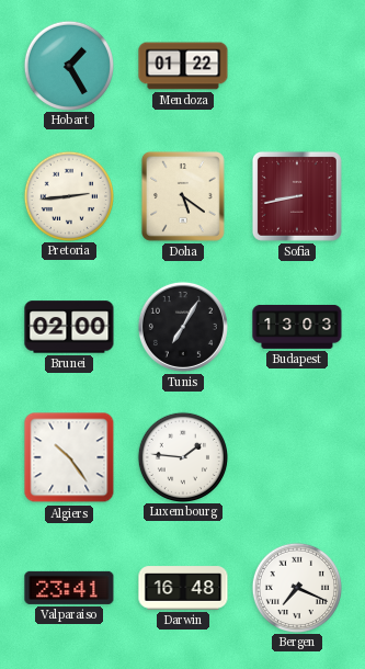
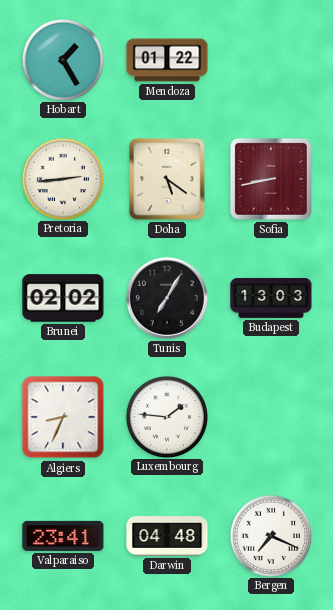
Brunei: 02:00 -> 02:02
Algiers: 10:24 -> 8:34
Darwin: 16:48 -> 04:48
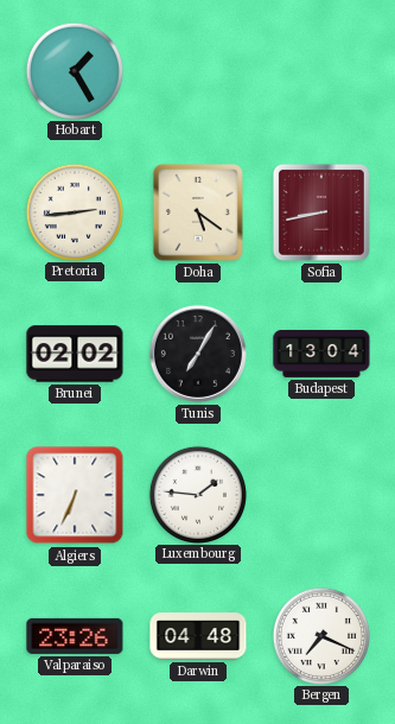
Mendoza: 01:22 -> none
Budapest: 13:03 -> 13:04
Algiers: 8:34 -> 6:34
Valparaiso: 23:41 -> 23:26
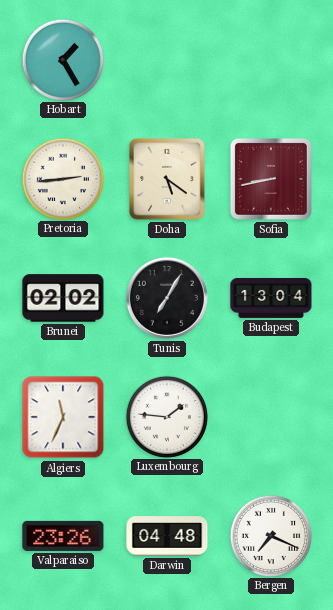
Algiers: 6:34 -> 11:34
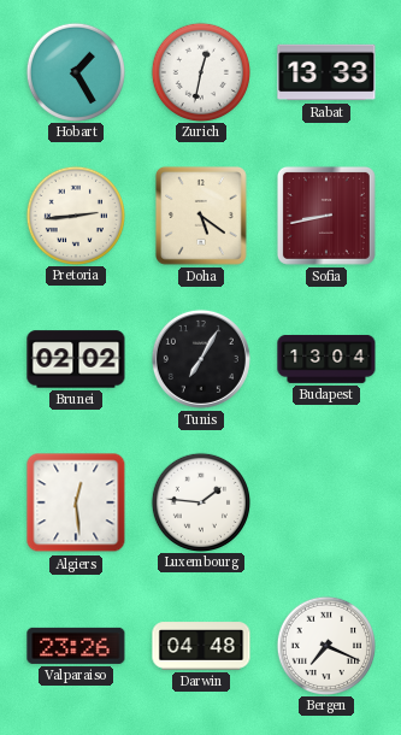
Zurich: none -> 12:32
Rabat: none -> 13:33
Algiers: 11:34 -> 12:29
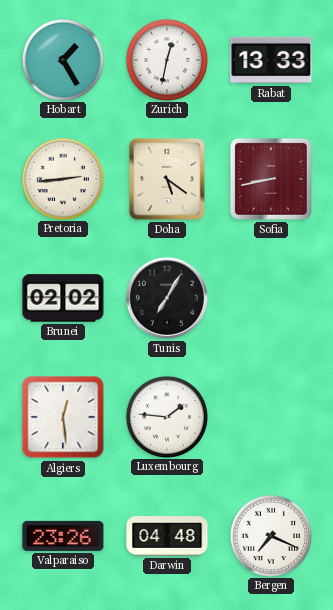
Budapest: 13:04 -> none
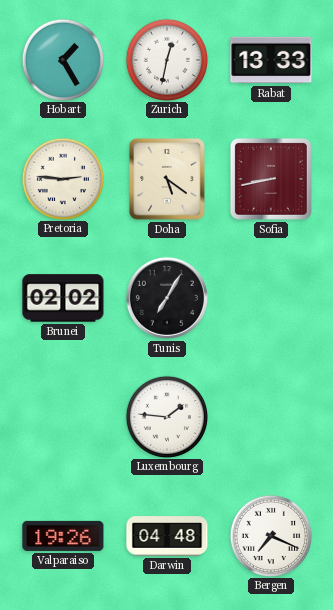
Pretoria: 2:44 -> 2:46
Algiers: 12:29 -> none
Valparaiso: 23:26 -> 19:26
